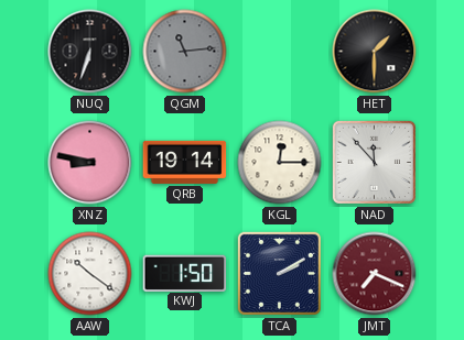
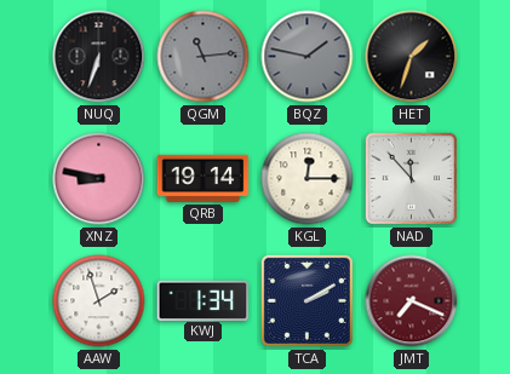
BQZ: none -> 1:47
HET: 1:30 -> 1:33
AAW: 10:21 -> 1:57
KWJ: 1:50 -> 1:34
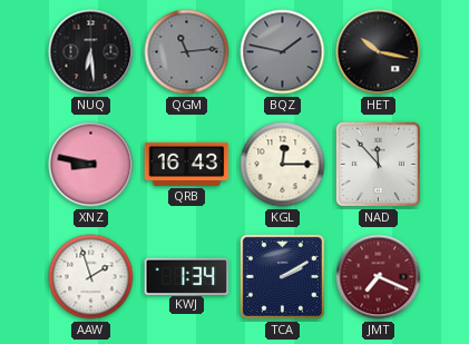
NUQ: 6:33 -> 6:29
HET: 1:33 -> 10:17
QRB: 19:14 -> 16:43
